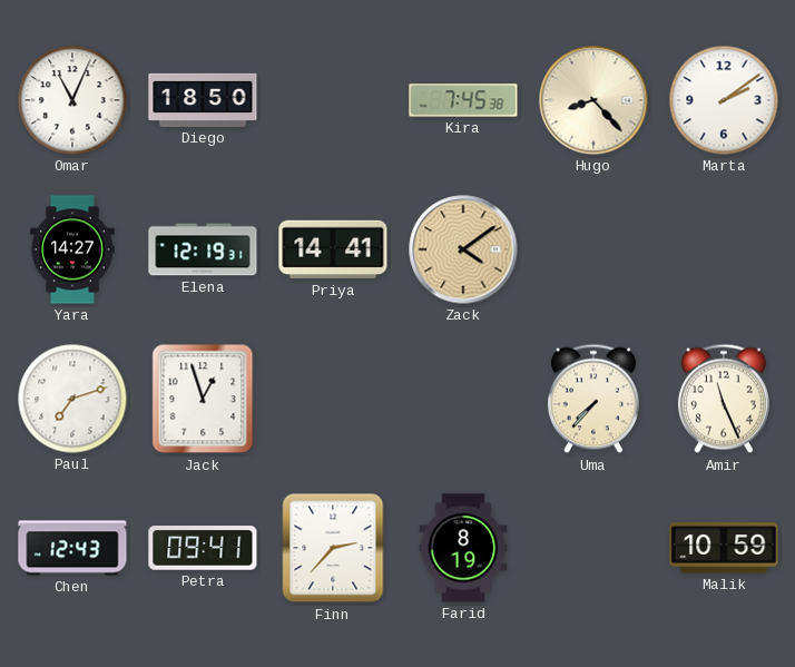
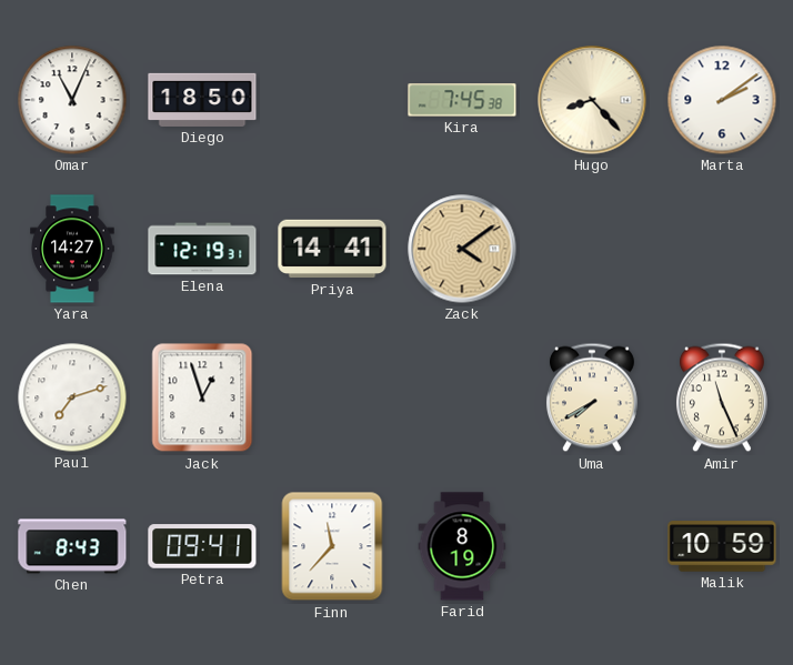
Uma: 7:37 -> 7:40
Chen: 12:43 -> 8:43
Finn: 2:37 -> 11:37
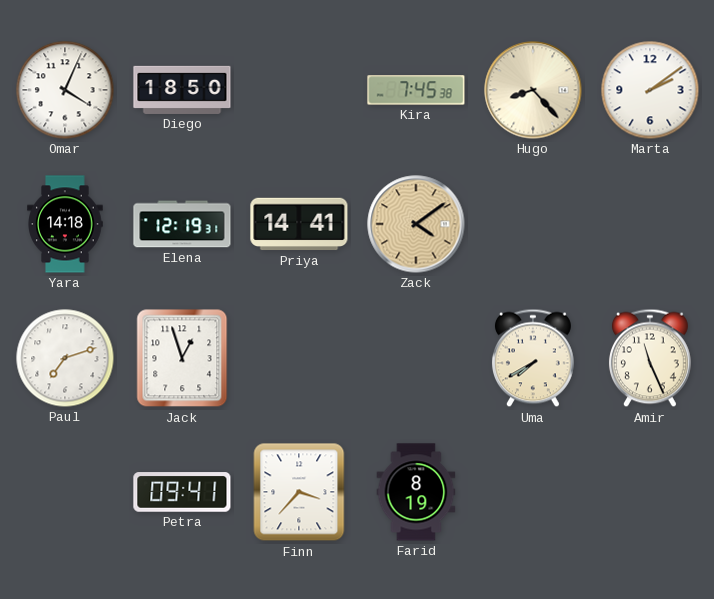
Omar: 11:04 -> 4:04
Yara: 14:27 -> 14:18
Chen: 8:43 -> none
Finn: 11:37 -> 3:37
Malik: 10:59 -> none
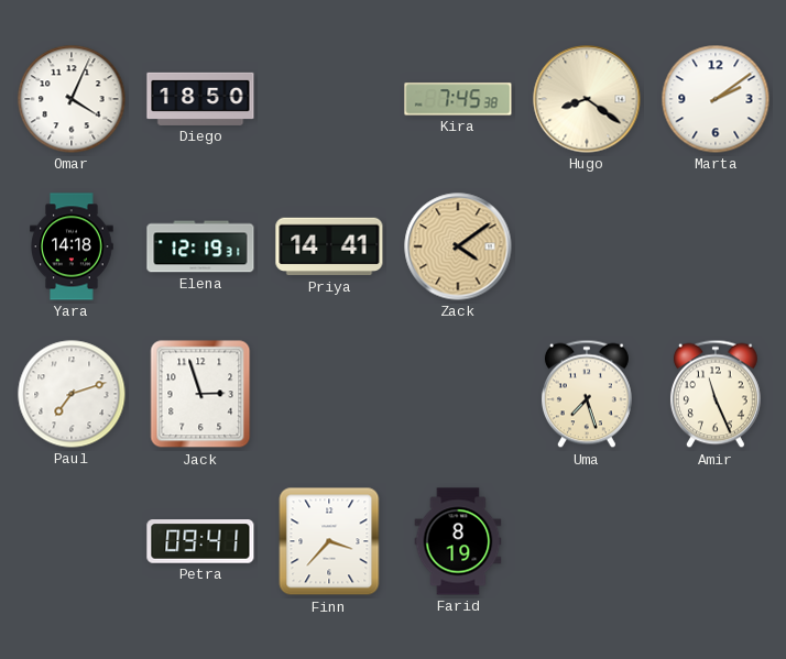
Hugo: 8:23 -> 8:21
Jack: 12:57 -> 2:57
Uma: 7:40 -> 7:27
